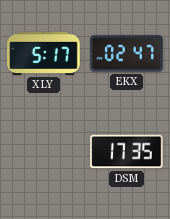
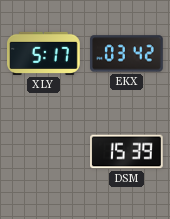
EKX: 02:47 -> 03:42
DSM: 17:35 -> 15:39
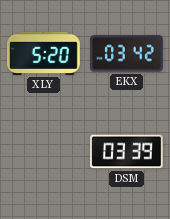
XLY: 5:17 -> 5:20
DSM: 15:39 -> 03:39
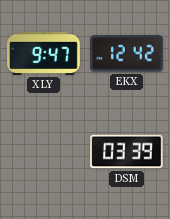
XLY: 5:20 -> 9:47
EKX: 03:42 -> 12:42
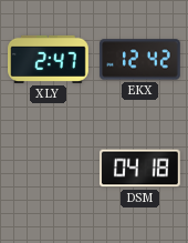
XLY: 9:47 -> 2:47
DSM: 03:39 -> 04:18
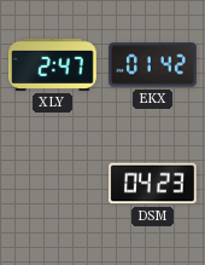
EKX: 12:42 -> 01:42
DSM: 04:18 -> 04:23
